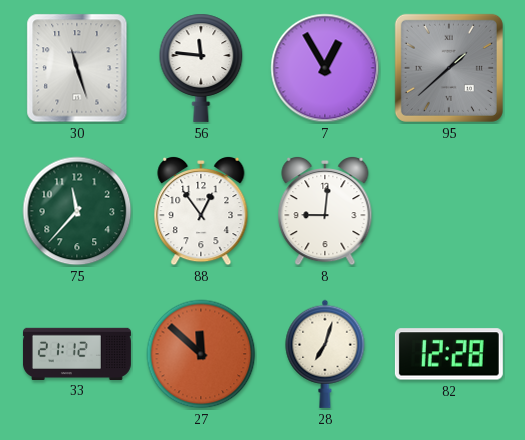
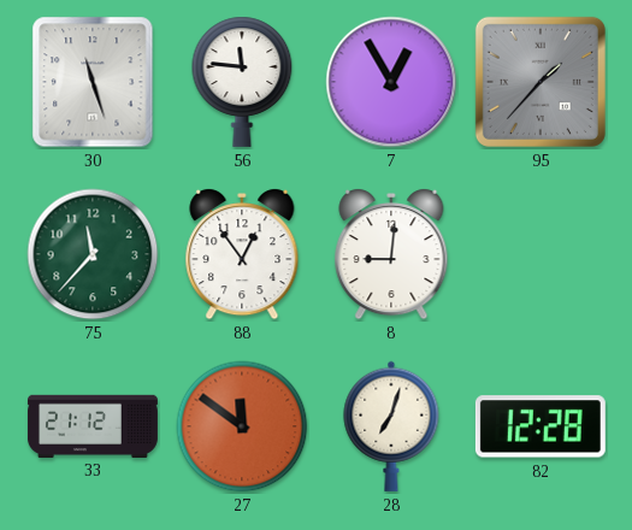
95: 1:38 -> 1:37
27: 11:52 -> 11:51
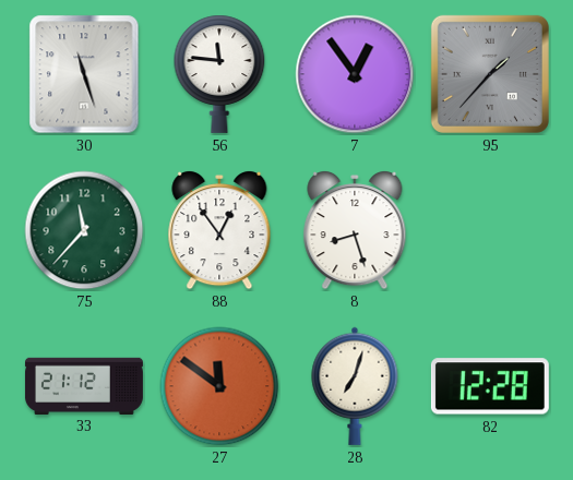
7: 12:55 -> 12:54
8: 9:01 -> 8:27
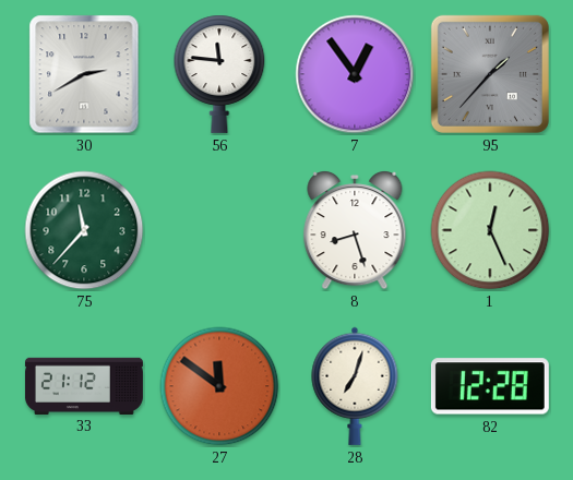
30: 11:27 -> 2:40
88: 12:54 -> none
1: none -> 12:26
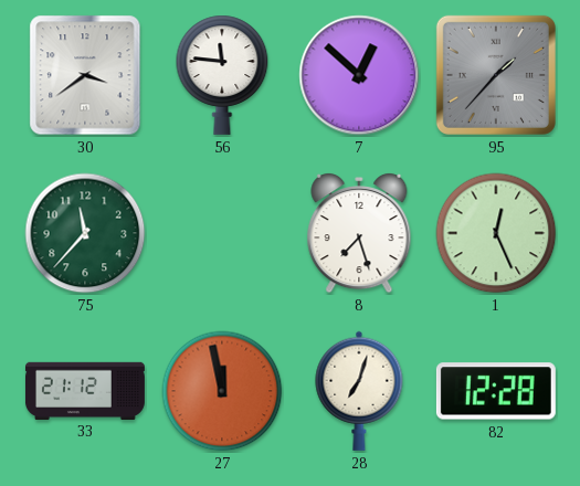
30: 2:40 -> 3:39
7: 12:54 -> 12:52
8: 8:27 -> 7:27
27: 11:51 -> 11:58
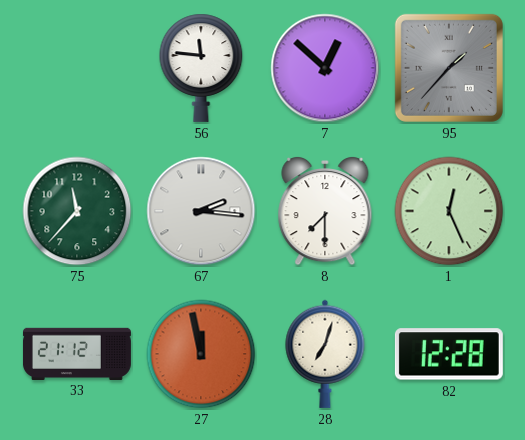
30: 3:39 -> none
67: none -> 2:16
8: 7:27 -> 7:30
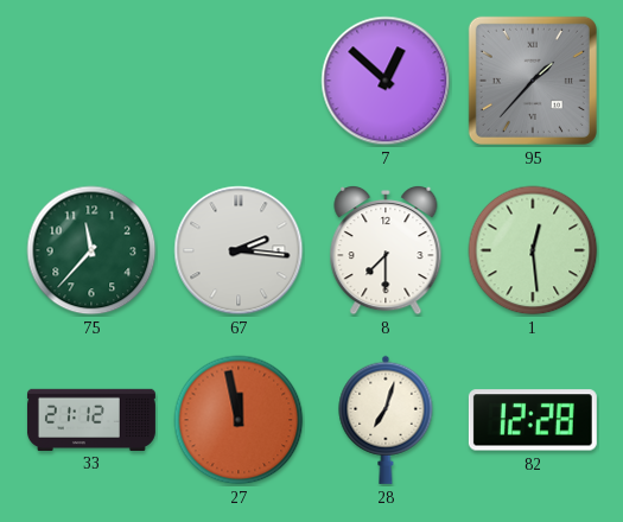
56: 11:46 -> none
1: 12:26 -> 12:29
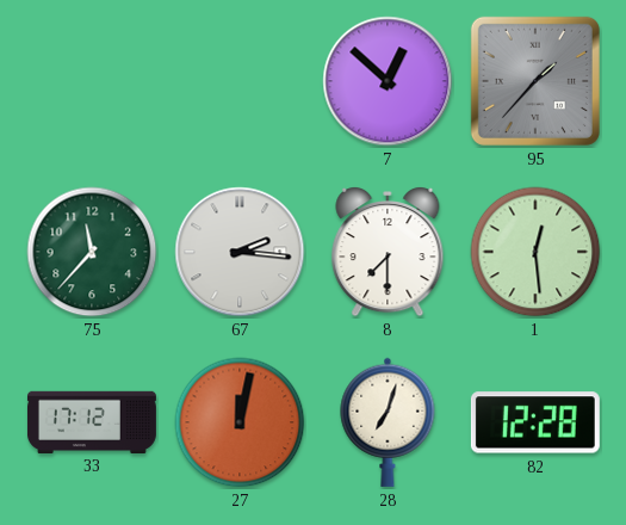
33: 21:12 -> 17:12
27: 11:58 -> 12:02
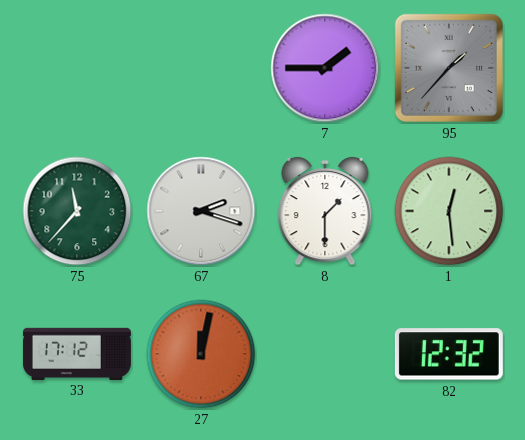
7: 12:52 -> 1:45
67: 2:16 -> 2:18
8: 7:30 -> 1:30
28: 7:03 -> none
82: 12:28 -> 12:32
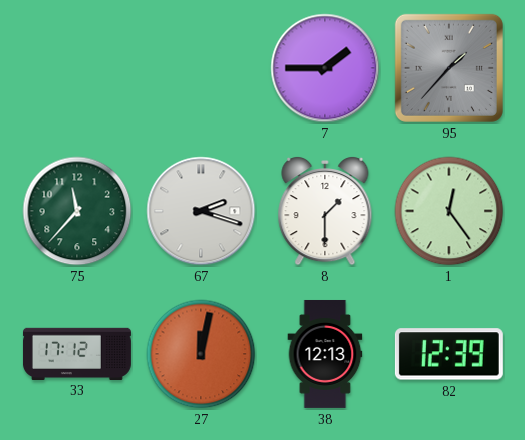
1: 12:29 -> 12:24
38: none -> 12:13
82: 12:32 -> 12:39
